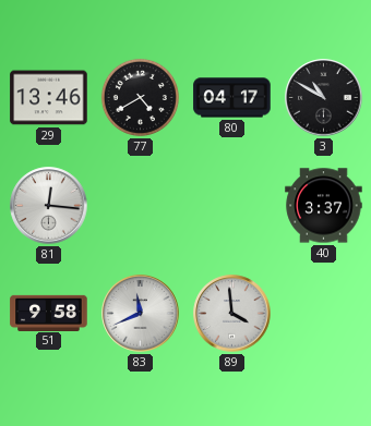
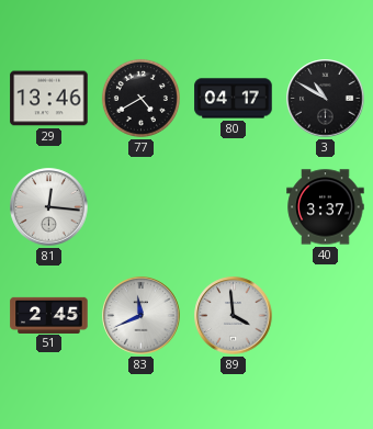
51: 9:58 -> 2:45
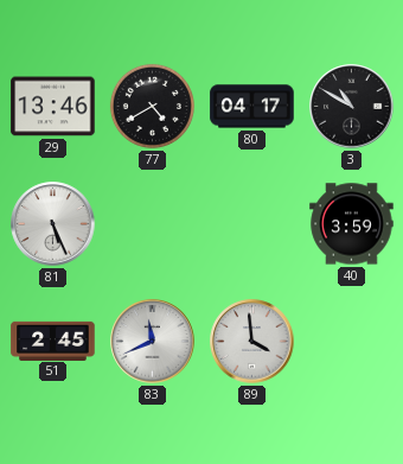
81: 12:16 -> 5:26
40: 3:37 -> 3:59
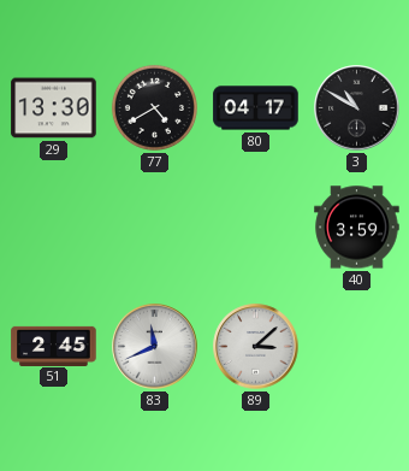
29: 13:46 -> 13:30
81: 5:26 -> none
89: 3:59 -> 3:08
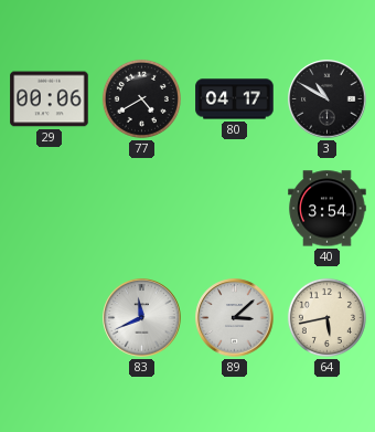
29: 13:30 -> 00:06
40: 3:59 -> 3:54
51: 2:45 -> none
64: none -> 5:43
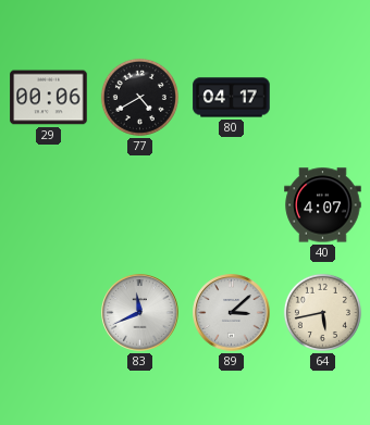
3: 10:50 -> none
40: 3:54 -> 4:07
